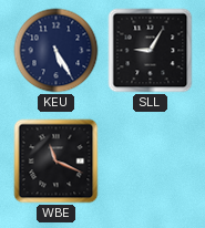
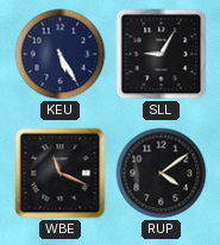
RUP: none -> 4:09
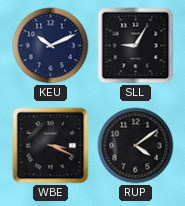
KEU: 5:25 -> 10:11
WBE: 11:19 -> 3:19
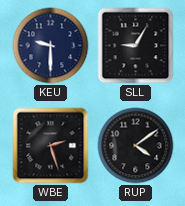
KEU: 10:11 -> 9:30
WBE: 3:19 -> 2:27
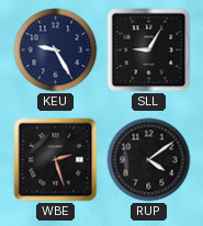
KEU: 9:30 -> 9:25
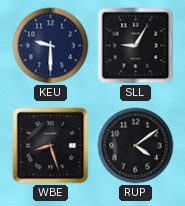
KEU: 9:25 -> 9:30
WBE: 2:27 -> 8:27
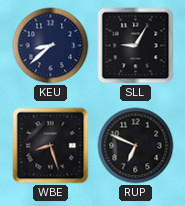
KEU: 9:30 -> 8:38
RUP: 4:09 -> 6:49
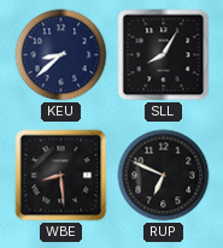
SLL: 9:05 -> 8:05
WBE: 8:27 -> 8:29
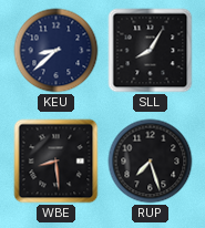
RUP: 6:49 -> 7:27
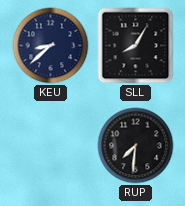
WBE: 8:29 -> none
RUP: 7:27 -> 7:31
